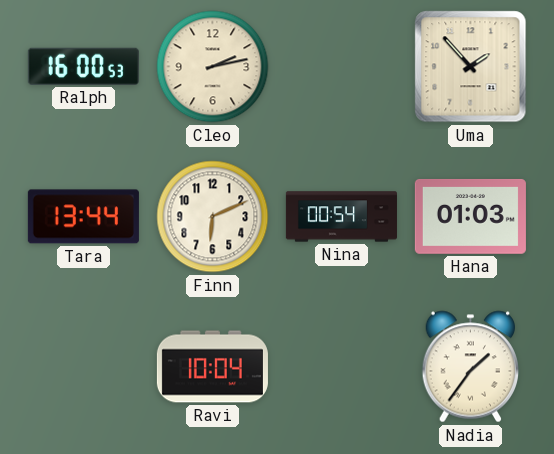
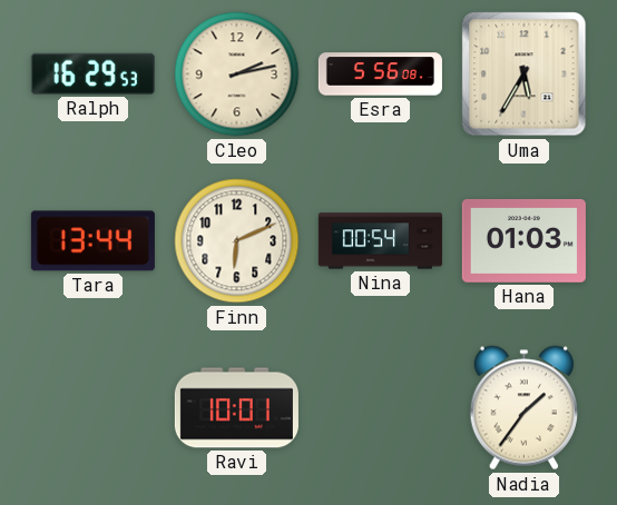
Ralph: 16:00 -> 16:29
Esra: none -> 5:56
Uma: 1:53 -> 5:35
Ravi: 10:04 -> 10:01
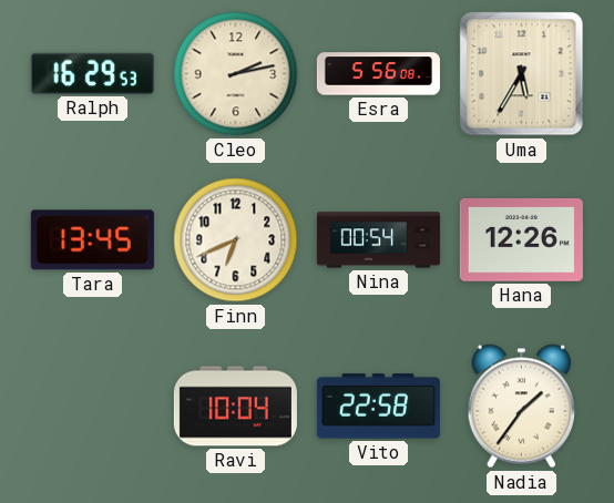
Tara: 13:44 -> 13:45
Finn: 6:11 -> 6:41
Hana: 01:03 -> 12:26
Ravi: 10:01 -> 10:04
Vito: none -> 22:58
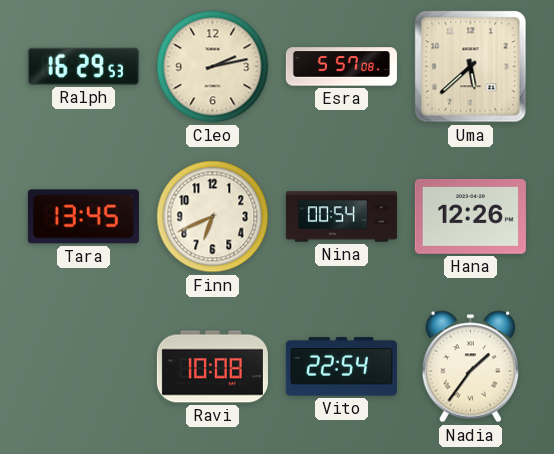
Esra: 5:56 -> 5:57
Uma: 5:35 -> 5:38
Ravi: 10:04 -> 10:08
Vito: 22:58 -> 22:54
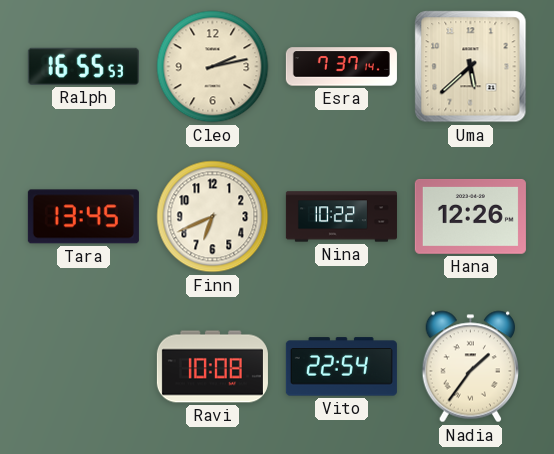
Ralph: 16:29 -> 16:55
Esra: 5:57 -> 7:37
Nina: 00:54 -> 10:22
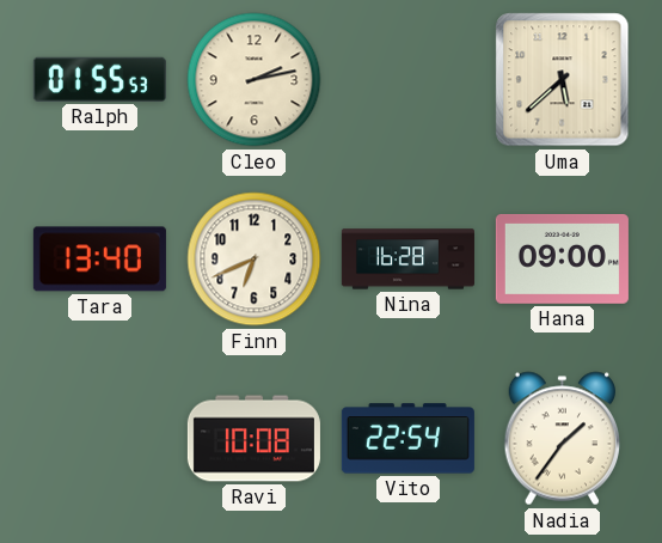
Ralph: 16:55 -> 01:55
Esra: 7:37 -> none
Tara: 13:45 -> 13:40
Nina: 10:22 -> 16:28
Hana: 12:26 -> 09:00
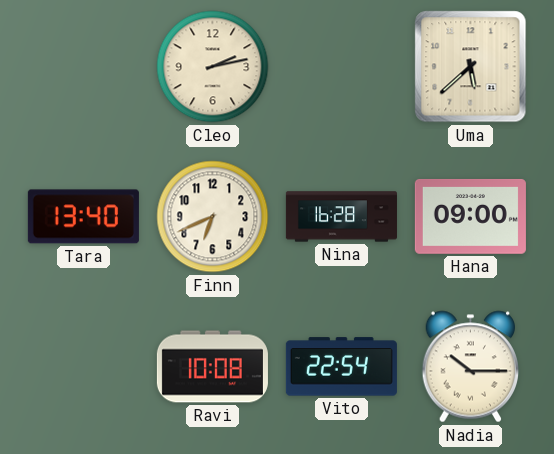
Ralph: 01:55 -> none
Nadia: 1:36 -> 10:15
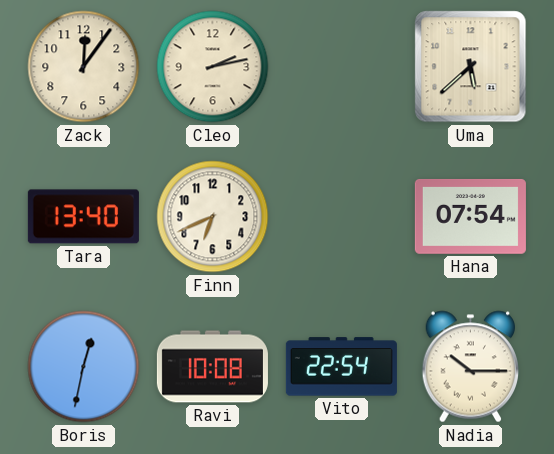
Zack: none -> 12:06
Nina: 16:28 -> none
Hana: 09:00 -> 07:54
Boris: none -> 12:32
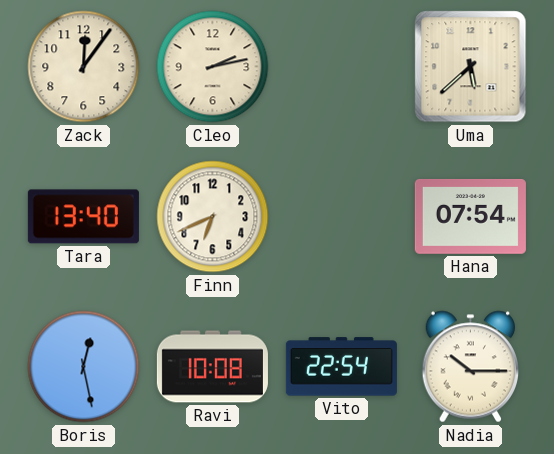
Boris: 12:32 -> 12:28
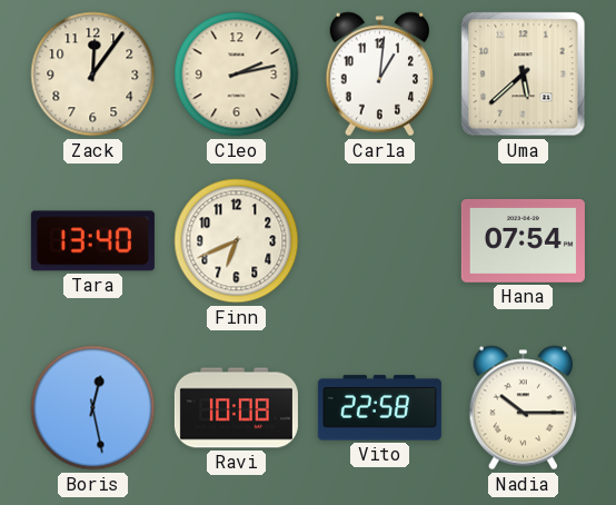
Carla: none -> 1:01
Vito: 22:54 -> 22:58
